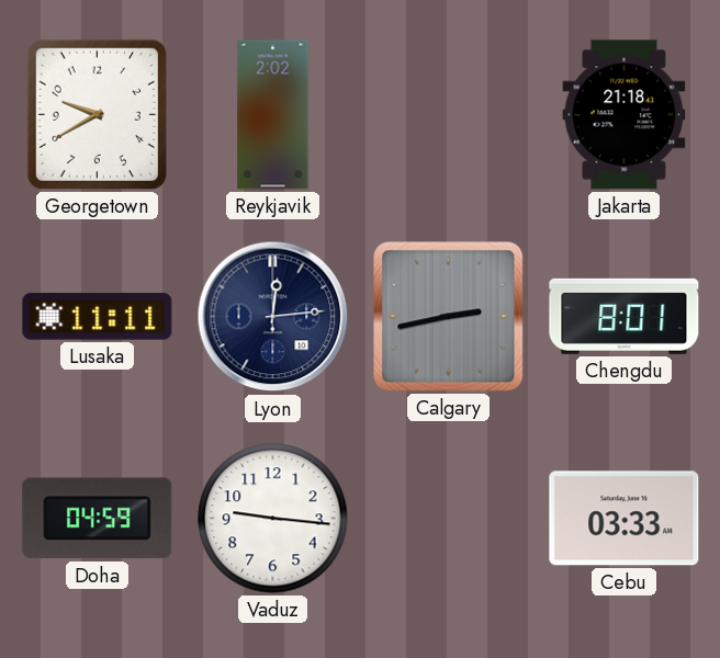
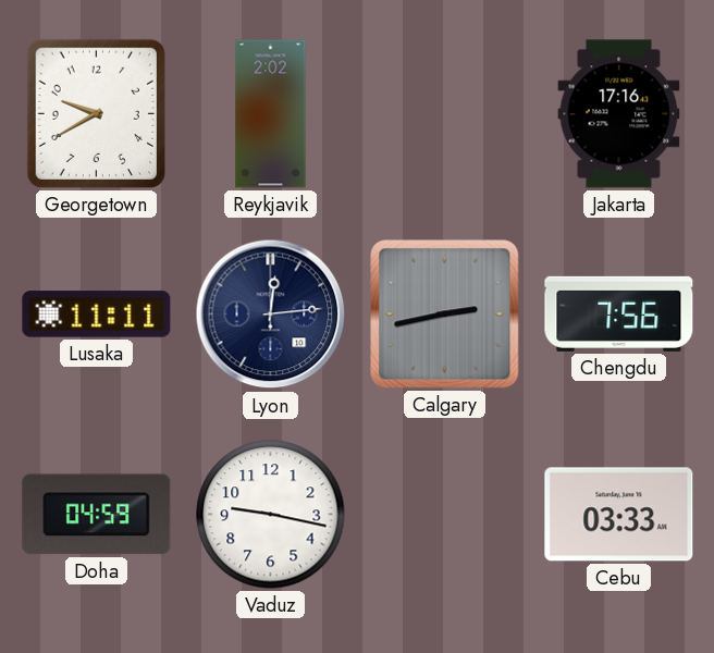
Jakarta: 21:18 -> 17:16
Chengdu: 8:01 -> 7:56
Vaduz: 9:16 -> 9:17
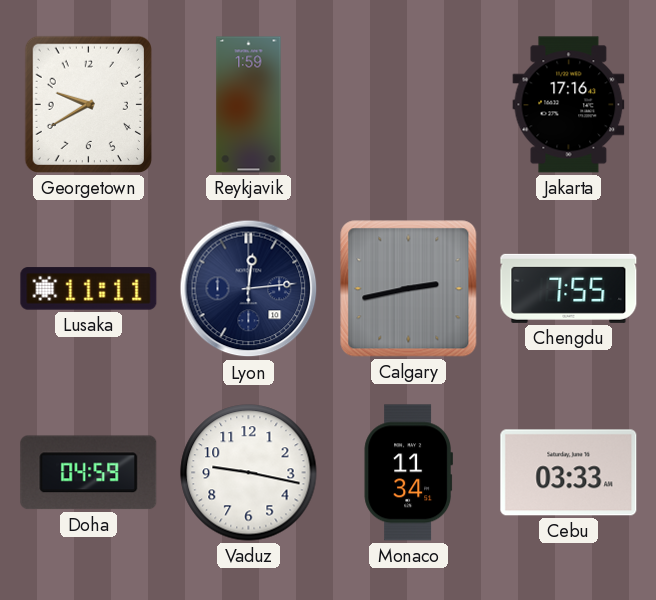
Reykjavik: 2:02 -> 1:59
Chengdu: 7:56 -> 7:55
Monaco: none -> 11:34
